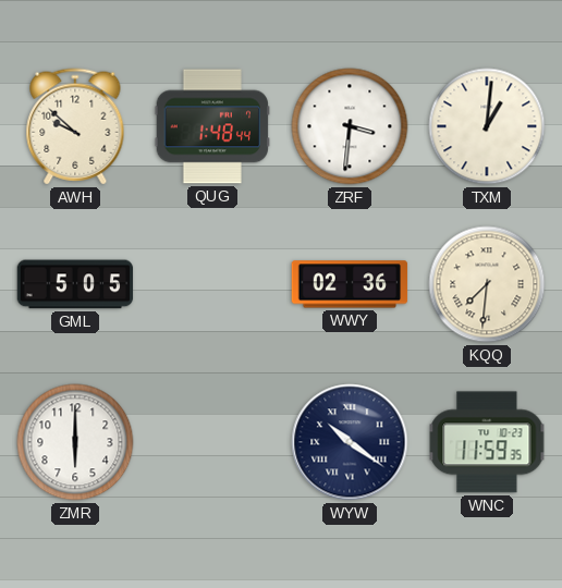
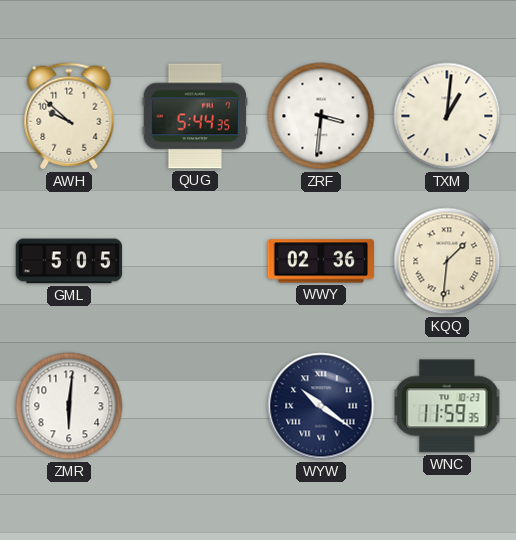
QUG: 1:48 -> 5:44
KQQ: 7:31 -> 1:31
ZMR: 6:00 -> 6:01
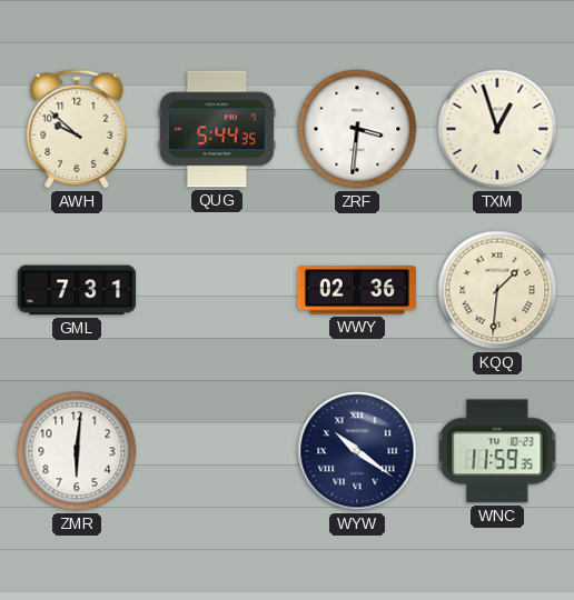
TXM: 1:01 -> 12:57
GML: 5:05 -> 7:31
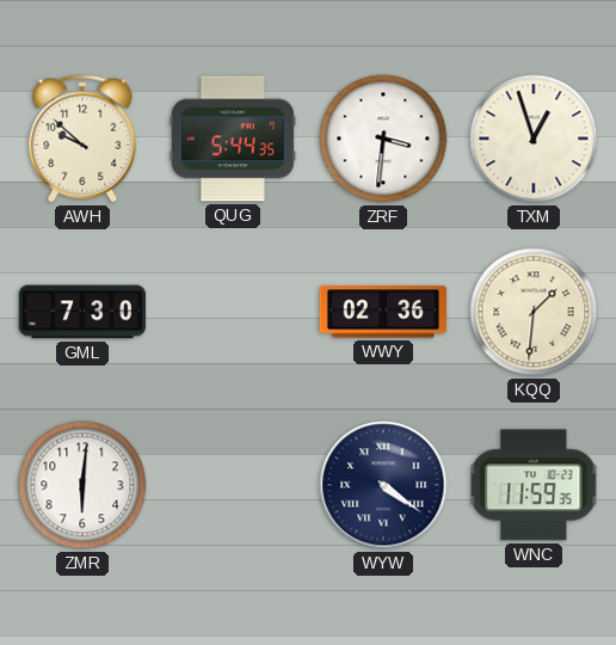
GML: 7:31 -> 7:30
WYW: 10:21 -> 4:21
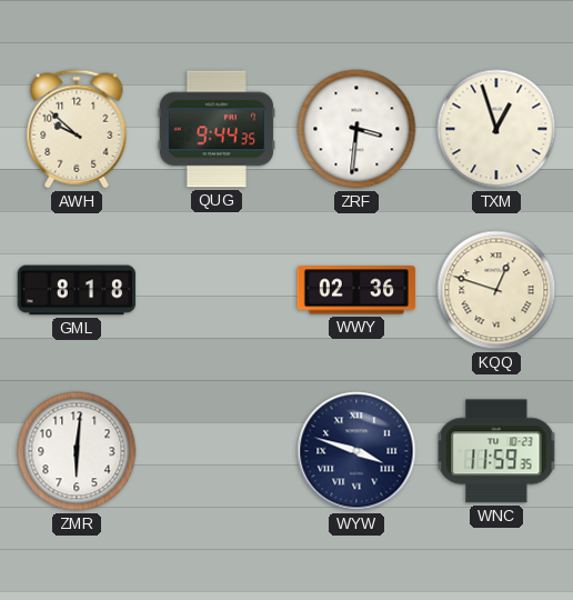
QUG: 5:44 -> 9:44
GML: 7:30 -> 8:18
KQQ: 1:31 -> 12:48
WYW: 4:21 -> 3:48
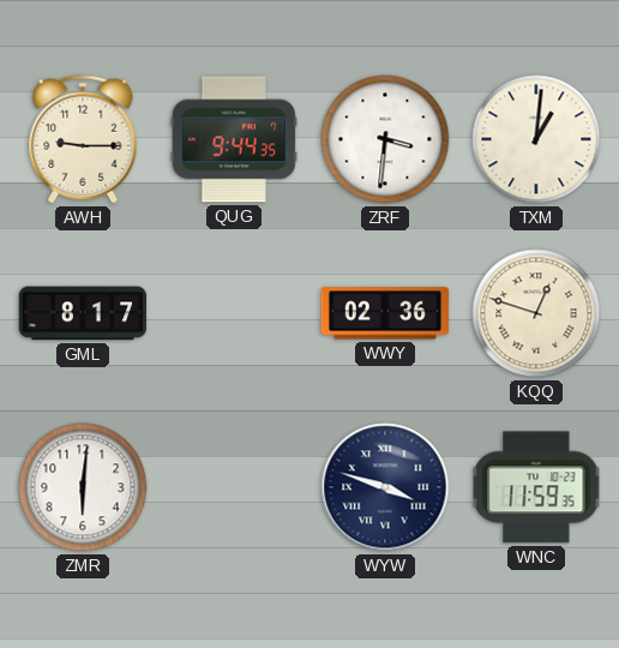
AWH: 9:52 -> 9:15
TXM: 12:57 -> 1:01
GML: 8:18 -> 8:17
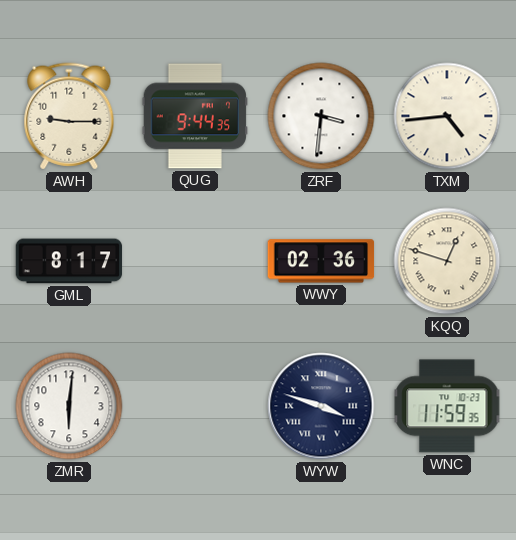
TXM: 1:01 -> 4:44
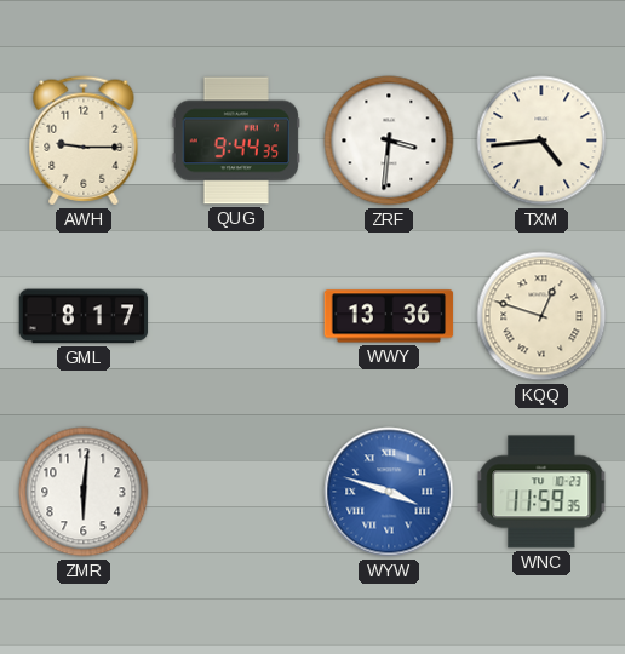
WWY: 02:36 -> 13:36
WYW dial: navy -> blue
